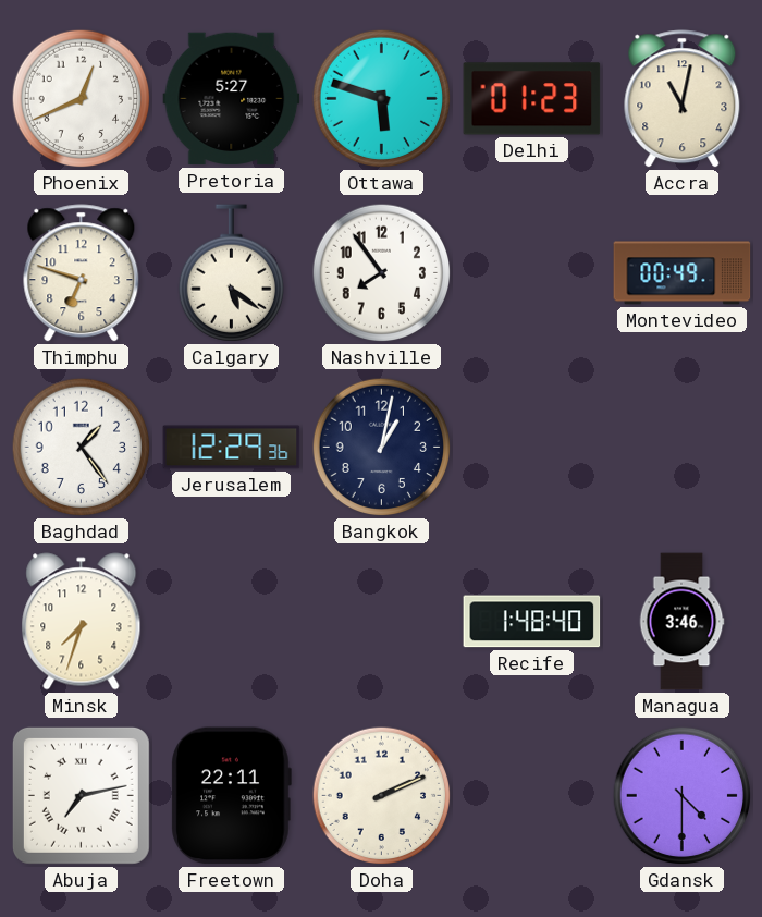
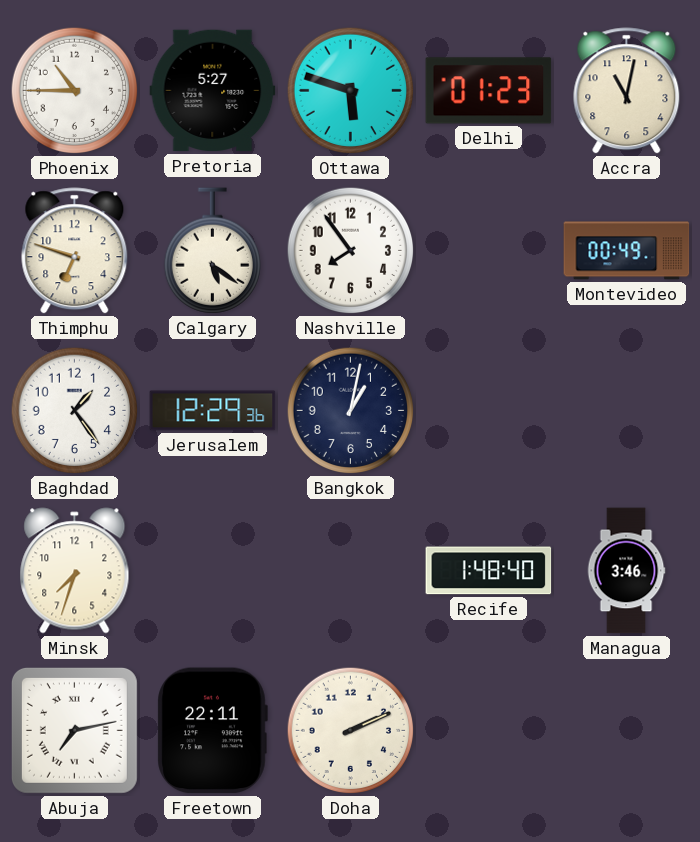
Phoenix: 12:41 -> 10:45
Gdansk: 4:30 -> none
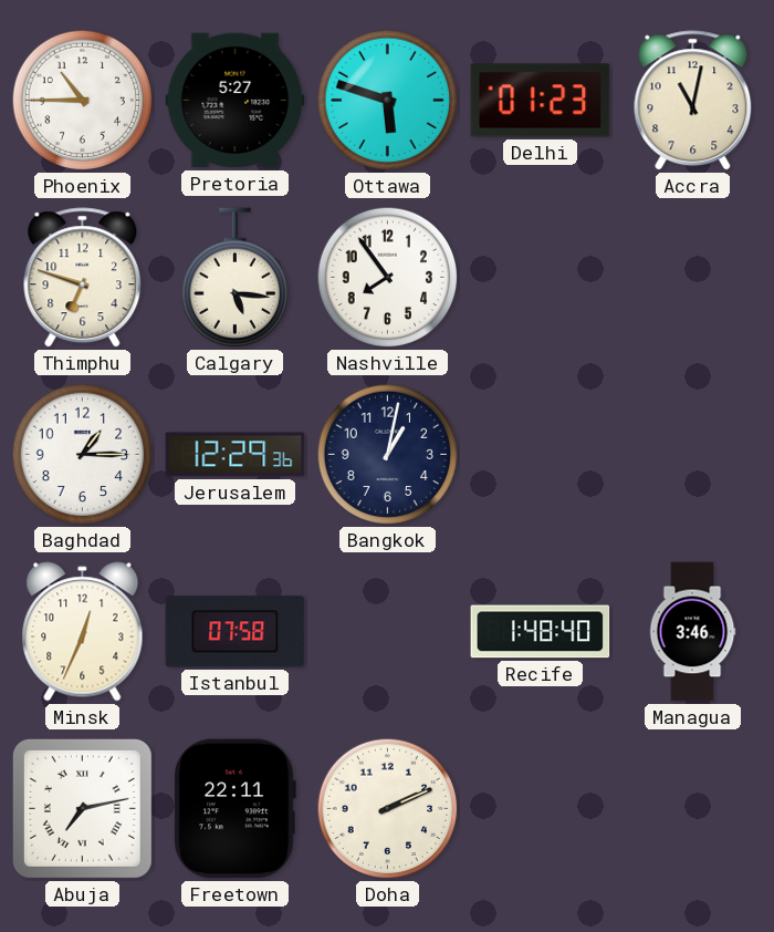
Calgary: 5:21 -> 5:16
Montevideo: 00:49 -> none
Baghdad: 1:24 -> 1:15
Minsk: 7:33 -> 12:34
Istanbul: none -> 07:58
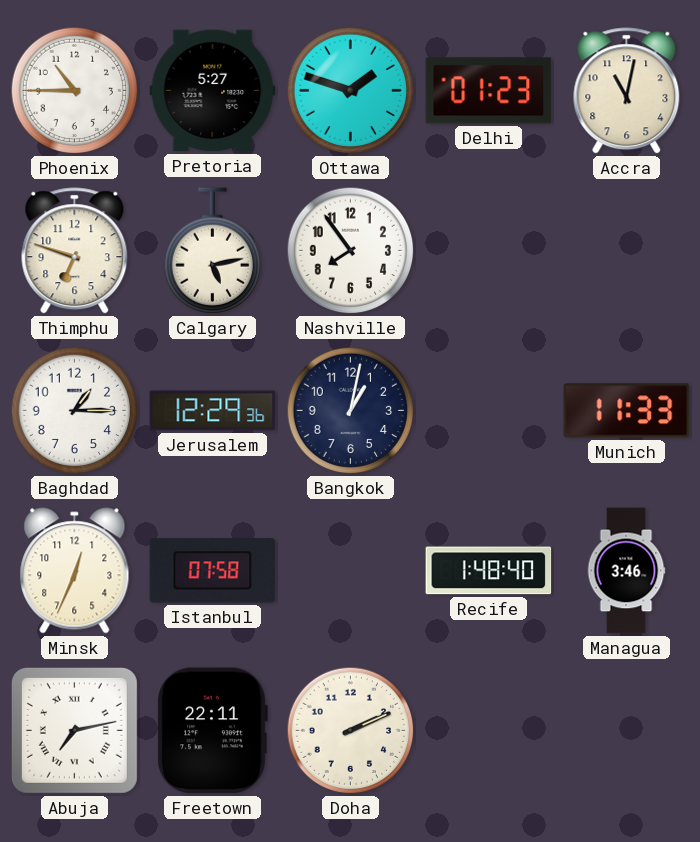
Ottawa: 5:48 -> 1:48
Calgary: 5:16 -> 5:13
Munich: none -> 11:33
